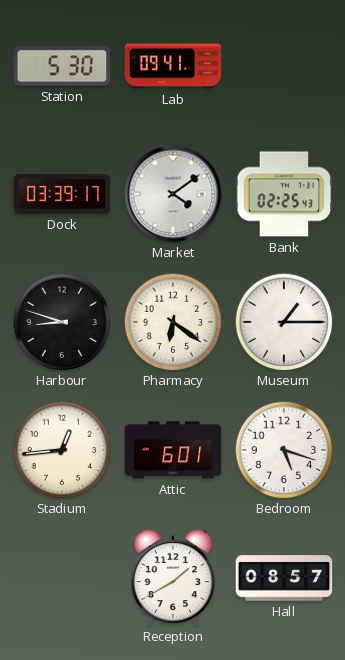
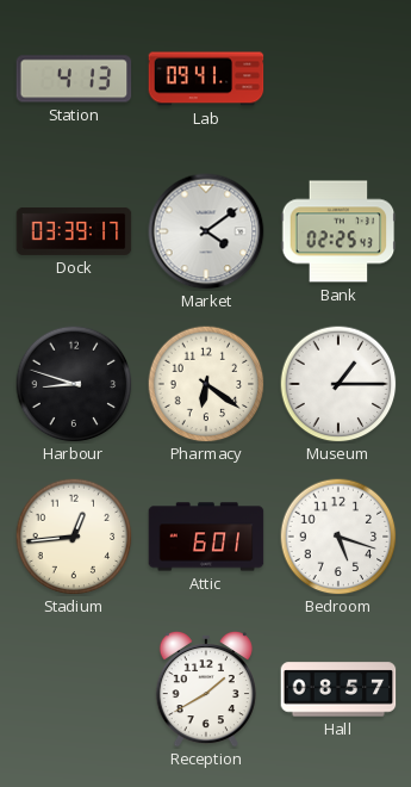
Station: 5:30 -> 4:13
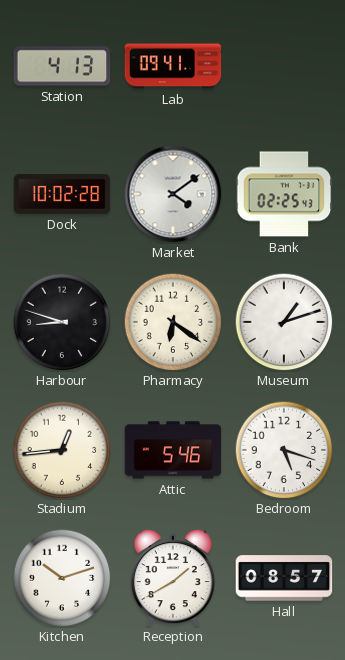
Dock: 03:39 -> 10:02
Museum: 1:15 -> 1:12
Attic: 6:01 -> 5:46
Kitchen: none -> 10:12
